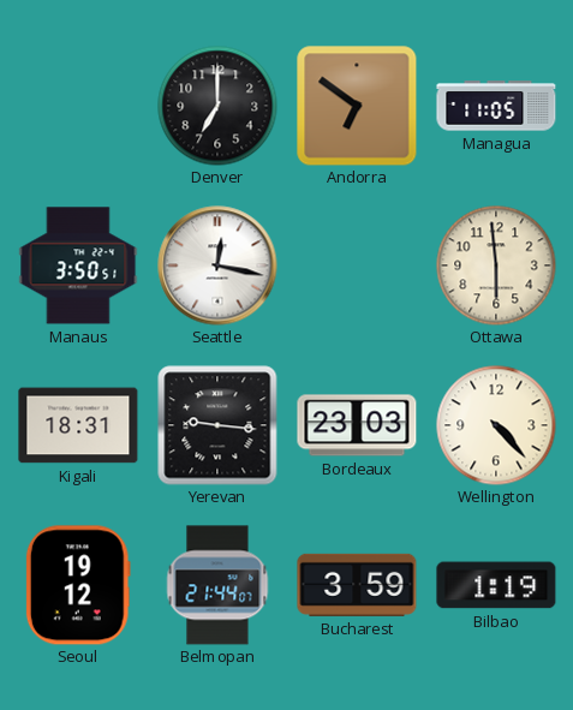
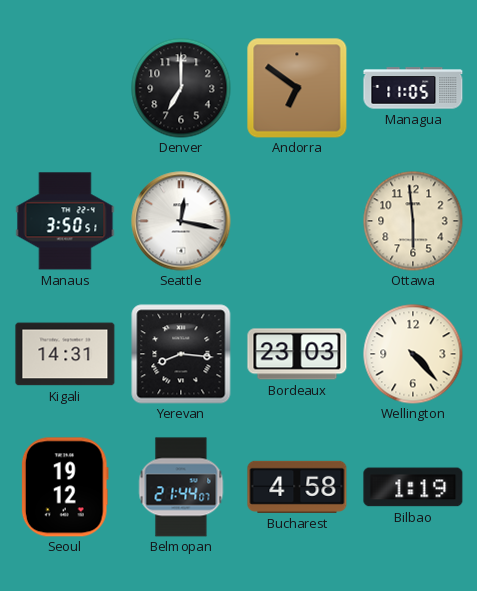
Kigali: 18:31 -> 14:31
Yerevan: 9:16 -> 8:16
Bucharest: 3:59 -> 4:58
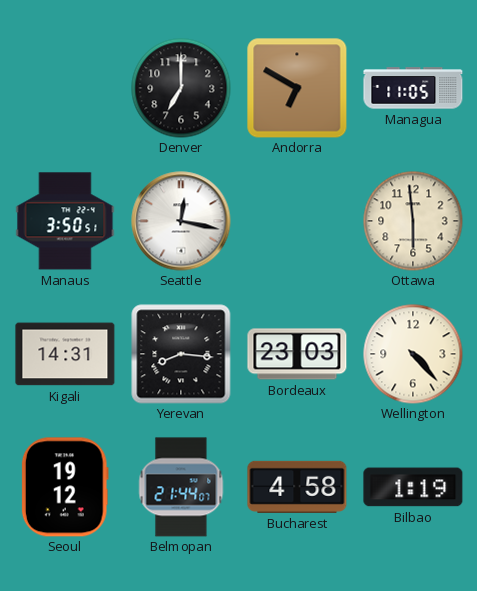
Andorra: 6:51 -> 6:50
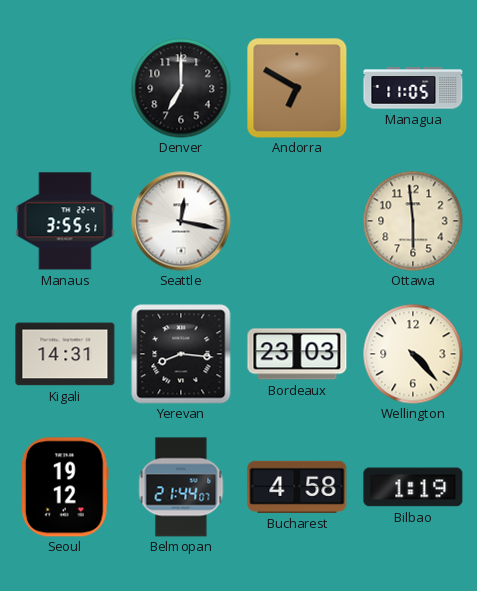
Manaus: 3:50 -> 3:55
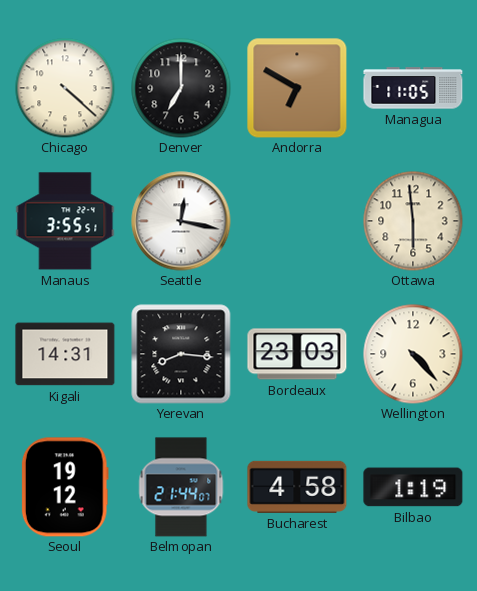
Chicago: none -> 4:22
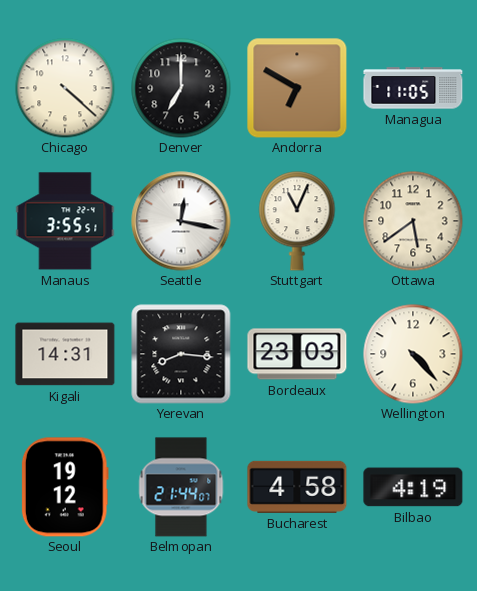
Stuttgart: none -> 11:04
Ottawa: 5:59 -> 5:39
Bilbao: 1:19 -> 4:19
